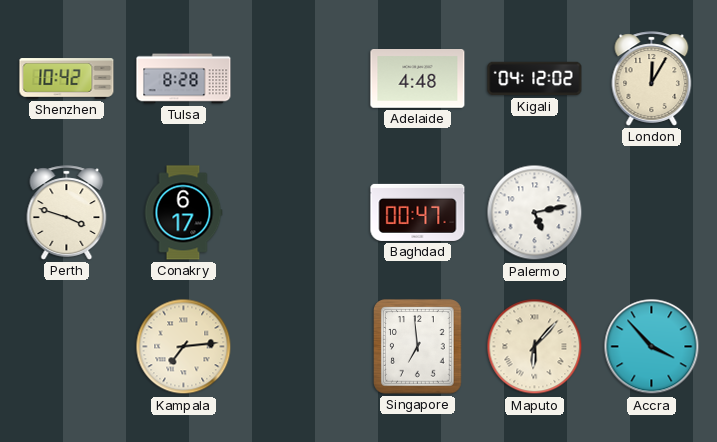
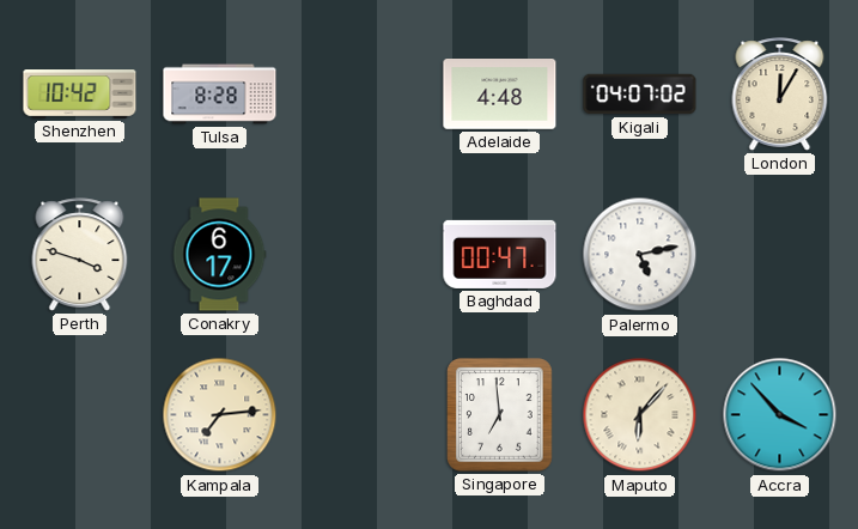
Kigali: 04:12 -> 04:07
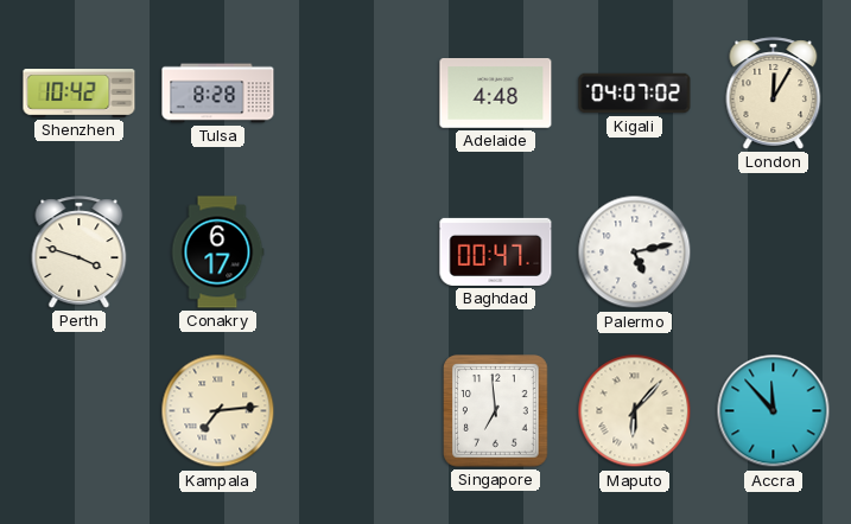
Accra: 3:53 -> 11:53
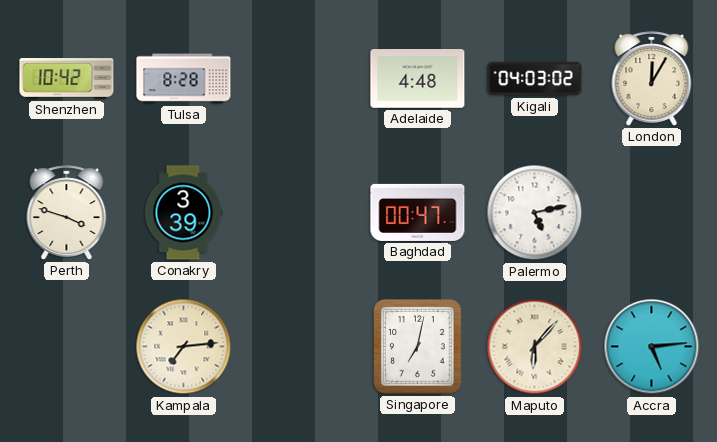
Kigali: 04:07 -> 04:03
Conakry: 6:17 -> 3:39
Singapore: 6:59 -> 7:02
Accra: 11:53 -> 5:14
